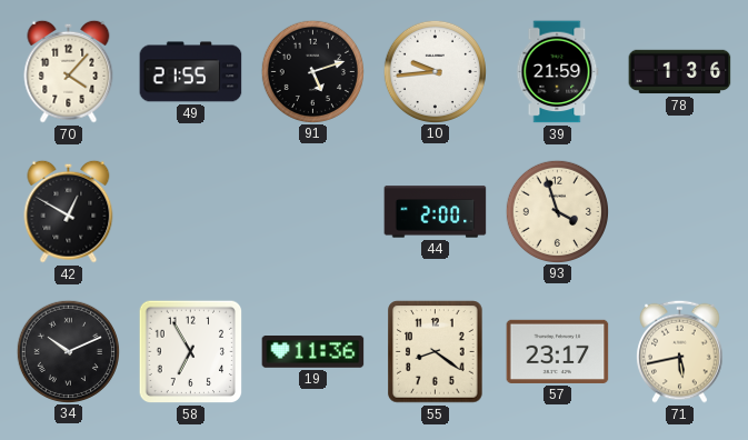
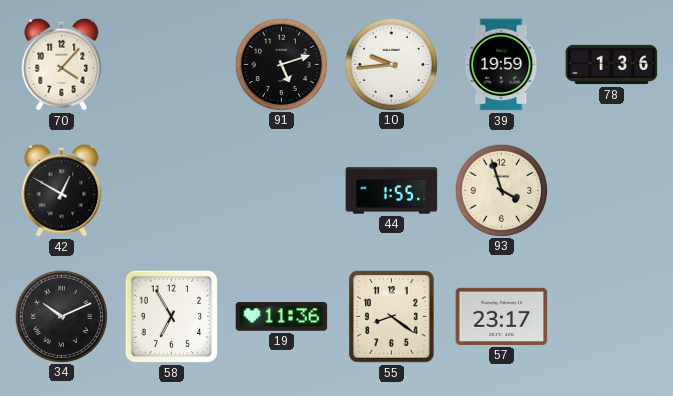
49: 21:55 -> none
39: 21:59 -> 19:59
44: 2:00 -> 1:55
71: 5:43 -> none
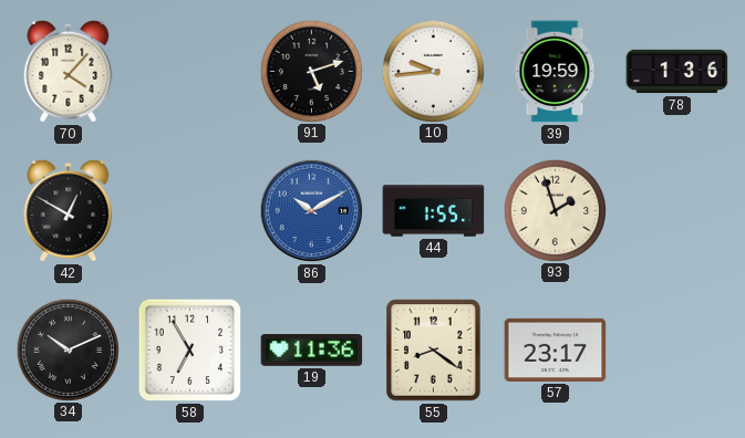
86: none -> 10:10
93: 3:57 -> 1:57
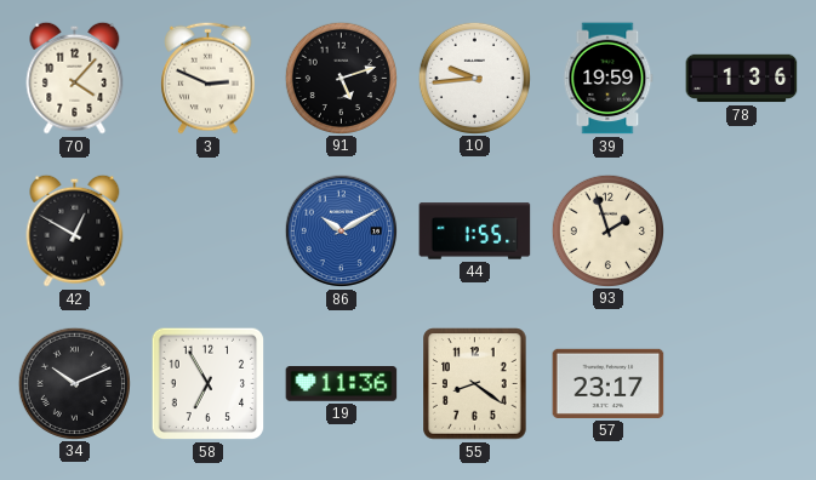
3: none -> 2:49
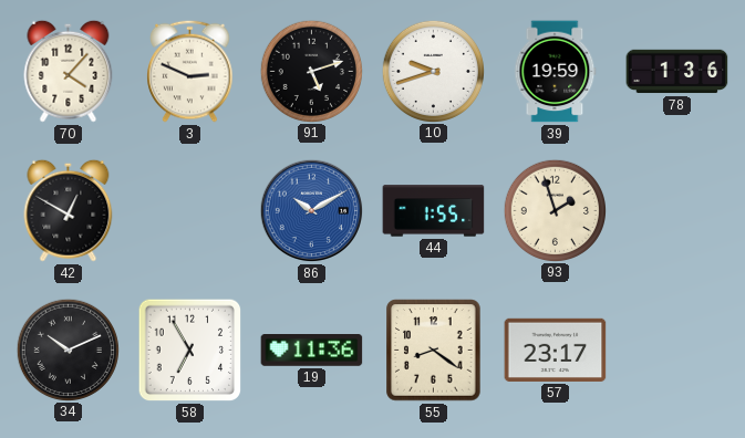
10: 9:44 -> 9:42
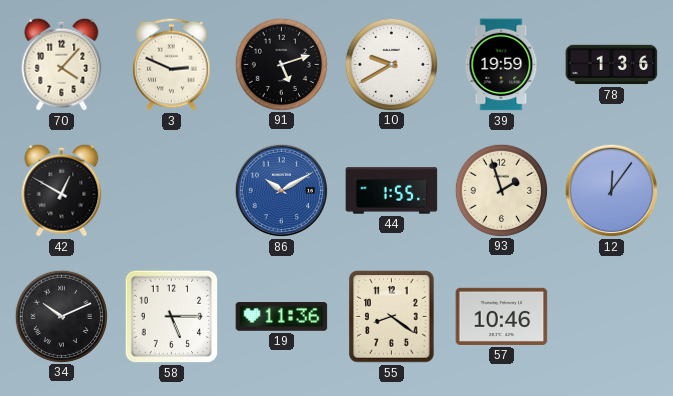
10: 9:42 -> 9:40
12: none -> 12:06
58: 6:55 -> 5:15
57: 23:17 -> 10:46
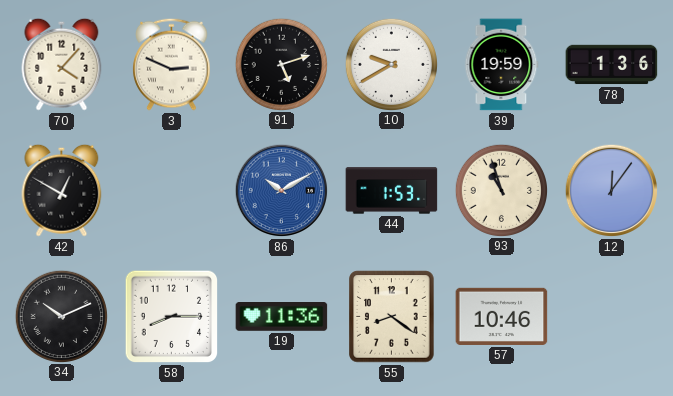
44: 1:55 -> 1:53
93: 1:57 -> 10:57
58: 5:15 -> 8:15
